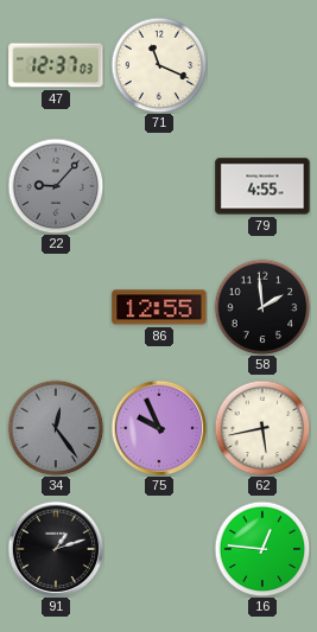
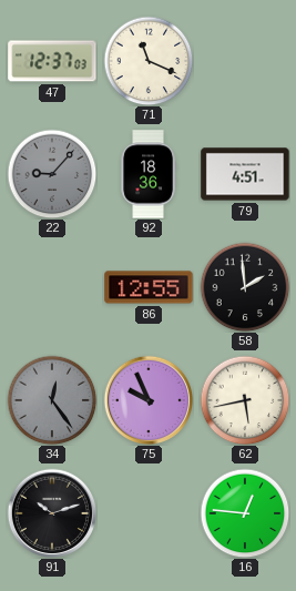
92: none -> 18:36
79: 4:55 -> 4:51
91: 1:12 -> 10:12
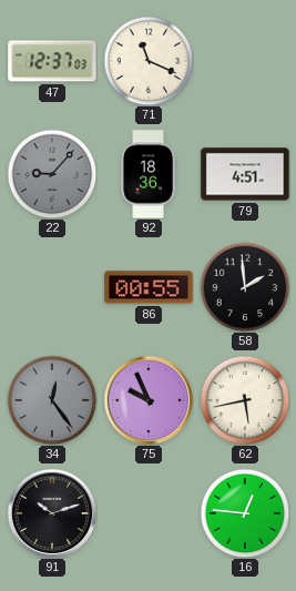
86: 12:55 -> 00:55
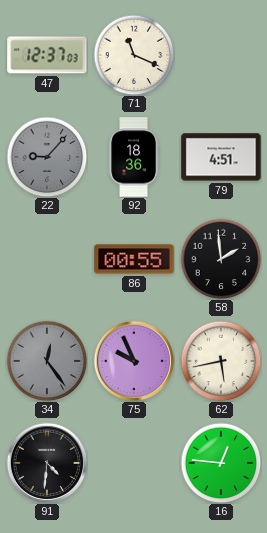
91: 10:12 -> 4:31
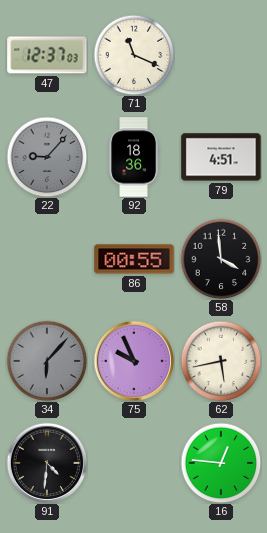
58: 1:59 -> 3:59
34: 12:24 -> 6:07
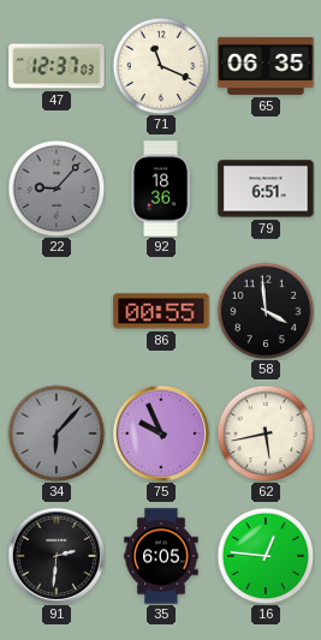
65: none -> 06:35
79: 4:51 -> 6:51
91: 4:31 -> 2:31
35: none -> 6:05
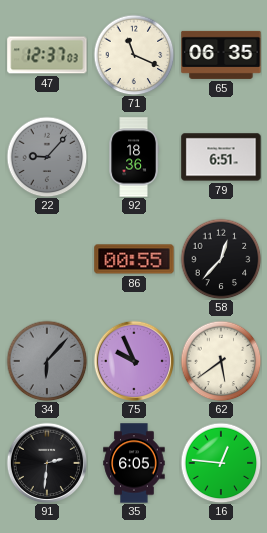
58: 3:59 -> 12:37
62: 5:43 -> 5:39
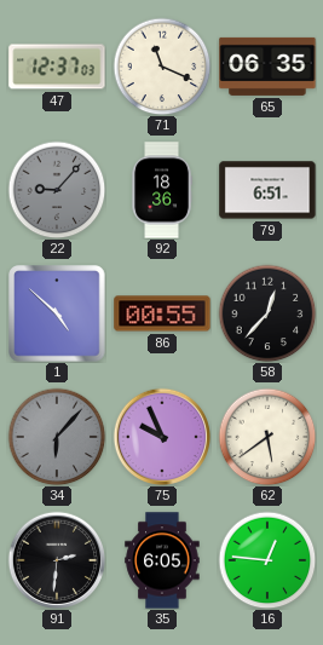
1: none -> 4:52
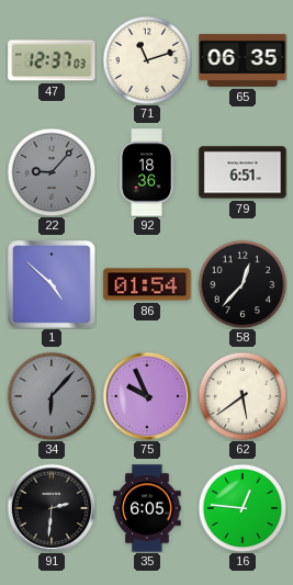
71: 11:19 -> 11:12
86: 00:55 -> 01:54
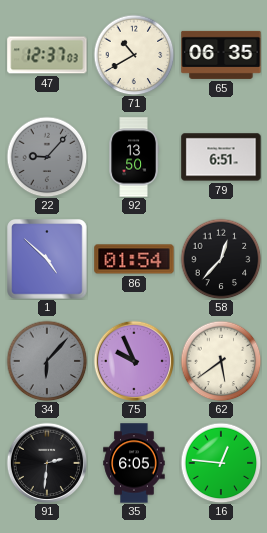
71: 11:12 -> 10:40
92: 18:36 -> 13:50
